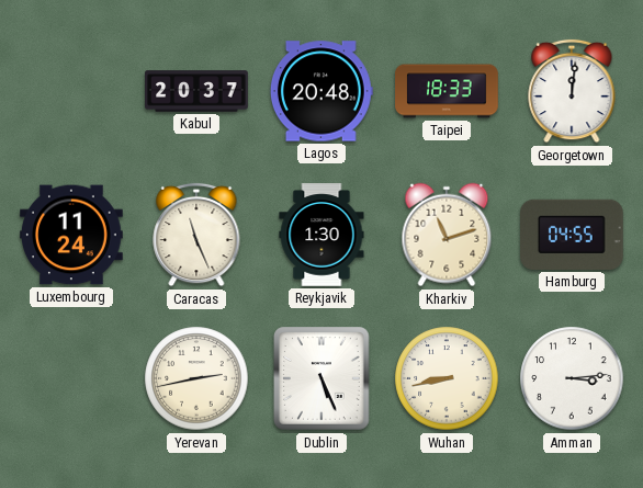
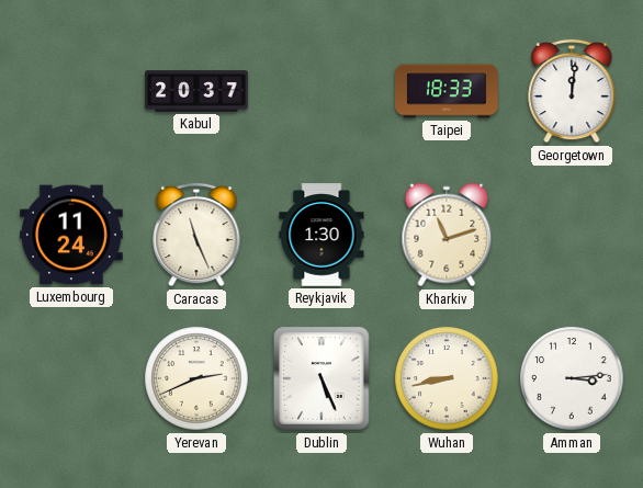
Lagos: 20:48 -> none
Hamburg: 04:55 -> none
Yerevan: 2:43 -> 2:41
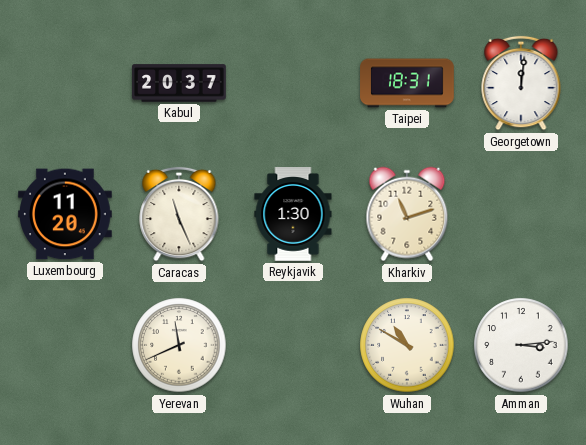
Taipei: 18:33 -> 18:31
Luxembourg: 11:24 -> 11:20
Yerevan: 2:41 -> 11:41
Dublin: 5:26 -> none
Wuhan: 8:43 -> 10:50
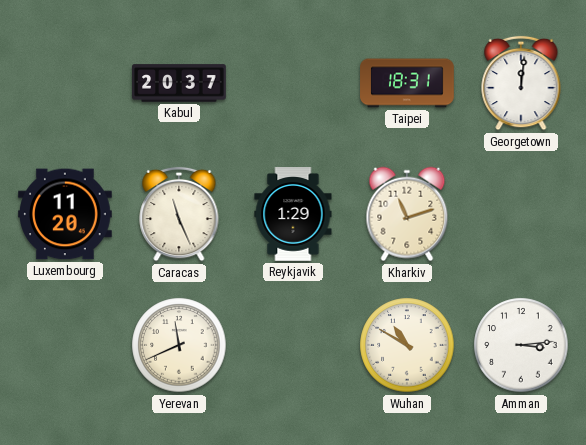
Reykjavik: 1:30 -> 1:29
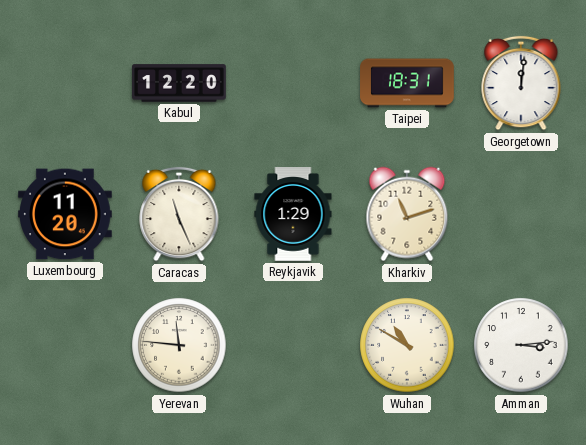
Kabul: 20:37 -> 12:20
Yerevan: 11:41 -> 11:46
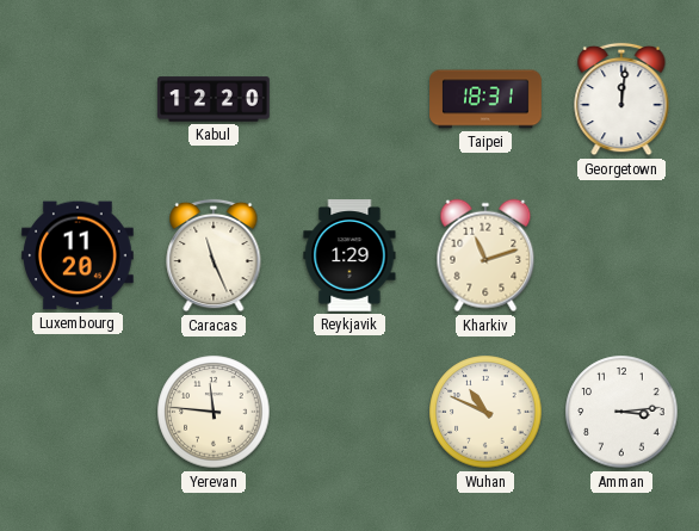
Wuhan: 10:50 -> 10:49
